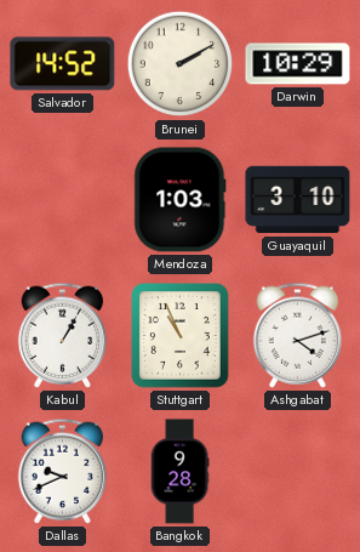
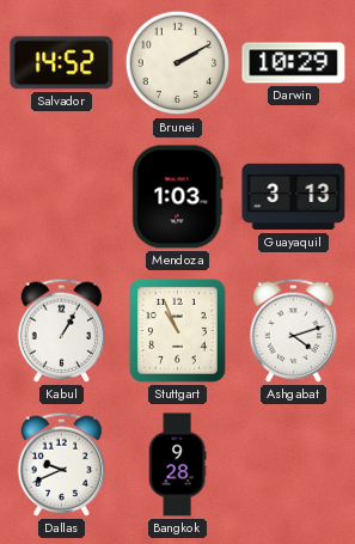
Guayaquil: 3:10 -> 3:13
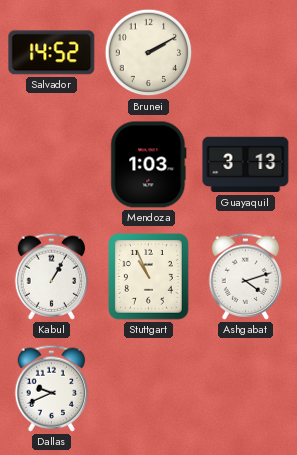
Darwin: 10:29 -> none
Bangkok: 9:28 -> none
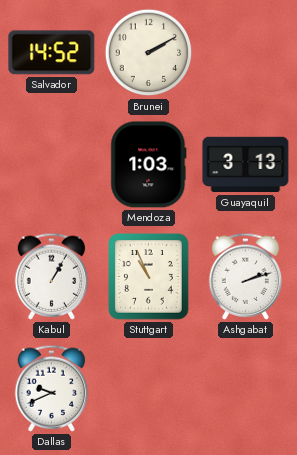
Ashgabat: 4:12 -> 2:12
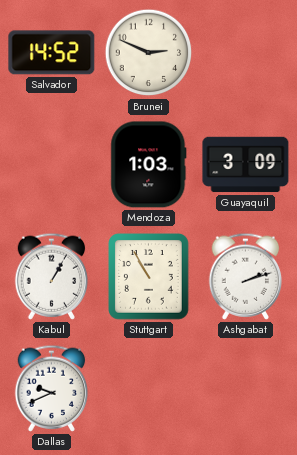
Brunei: 2:10 -> 2:49
Guayaquil: 3:13 -> 3:09
Stuttgart: 10:56 -> 10:55
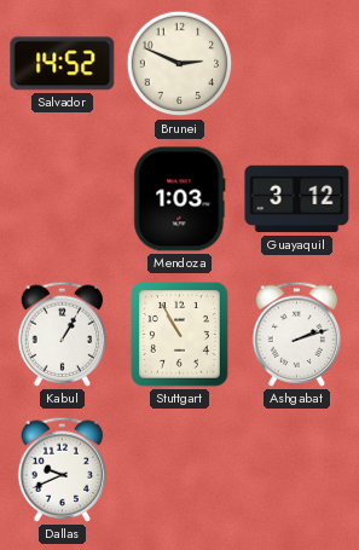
Guayaquil: 3:09 -> 3:12
